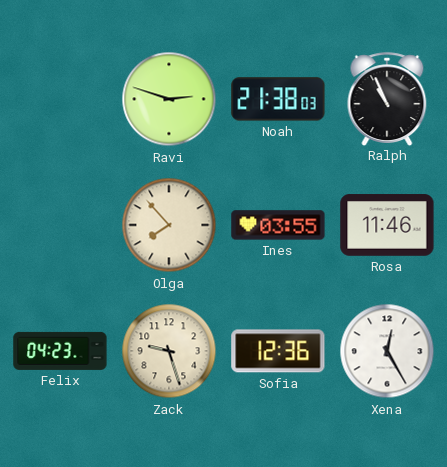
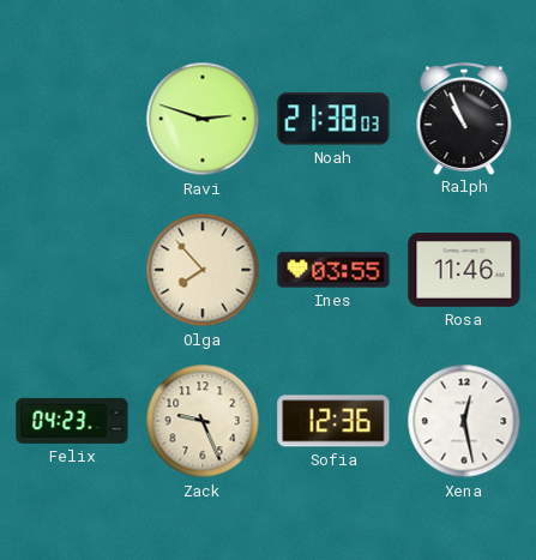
Zack: 9:27 -> 9:26
Xena: 12:25 -> 12:28
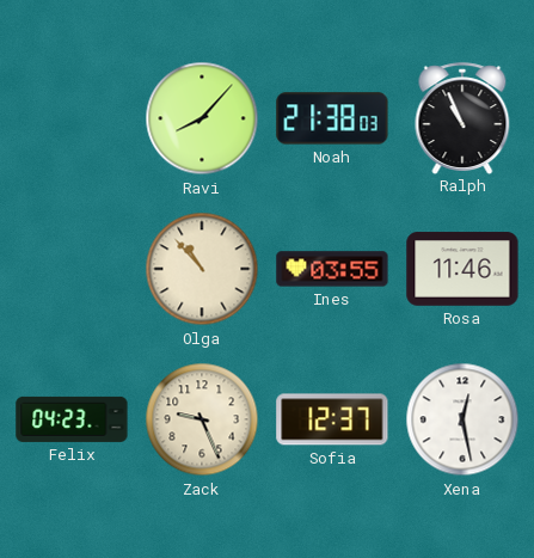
Ravi: 2:48 -> 8:07
Olga: 7:53 -> 10:53
Sofia: 12:36 -> 12:37
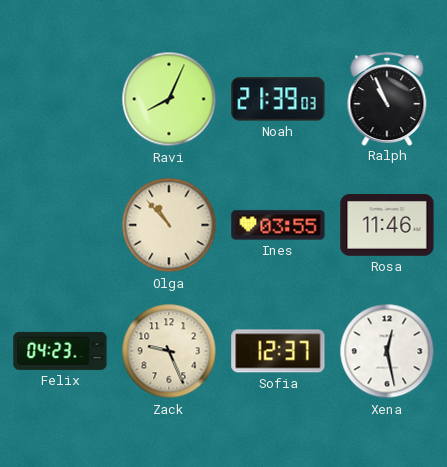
Ravi: 8:07 -> 8:04
Noah: 21:38 -> 21:39
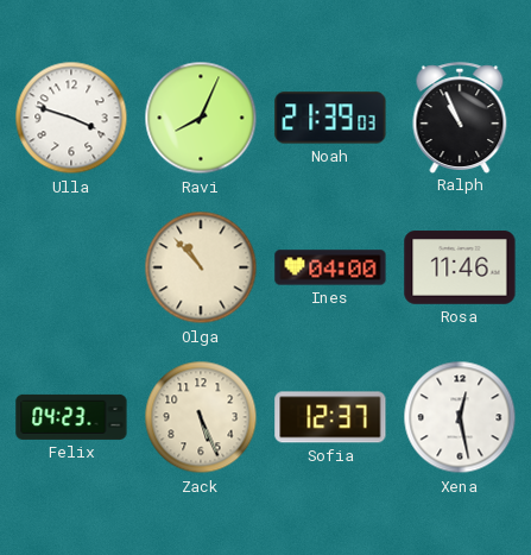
Ulla: none -> 3:48
Ines: 03:55 -> 04:00
Zack: 9:26 -> 5:26
